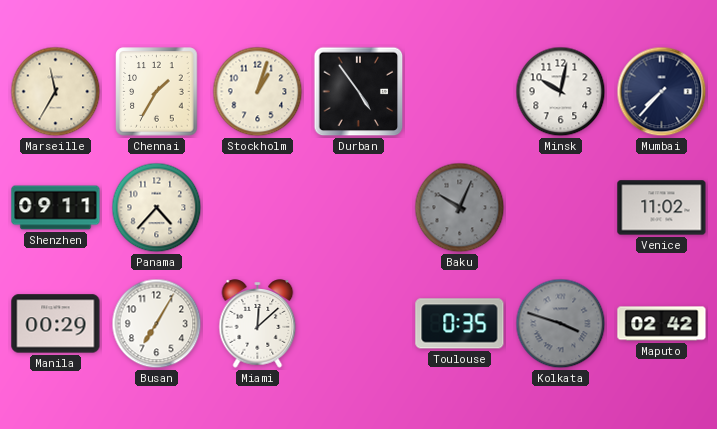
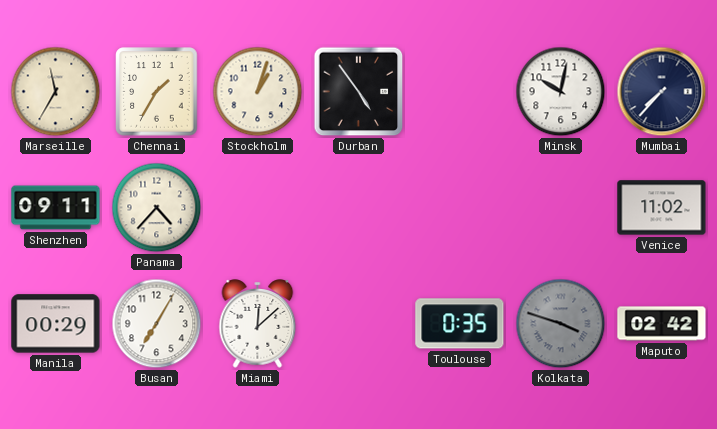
Baku: 10:04 -> none
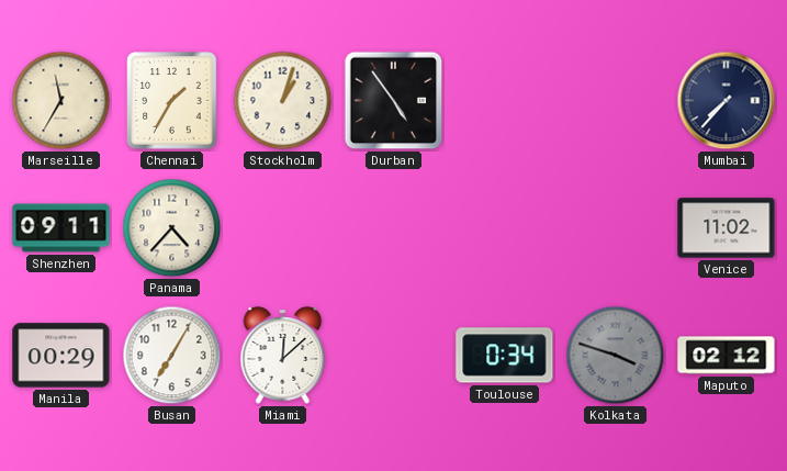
Minsk: 10:02 -> none
Toulouse: 0:35 -> 0:34
Maputo: 02:42 -> 02:12
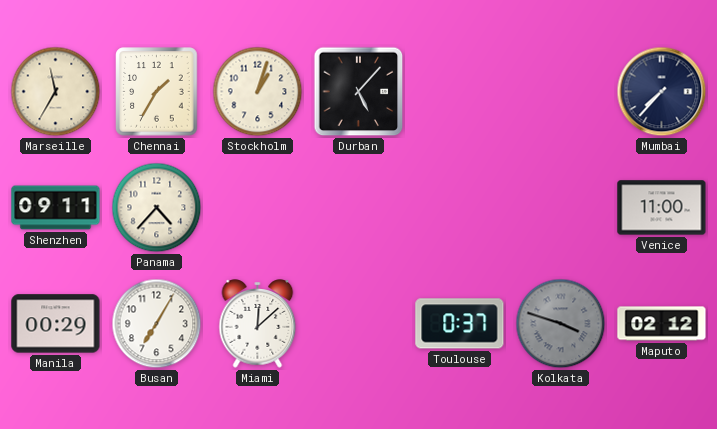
Durban: 4:54 -> 5:07
Venice: 11:02 -> 11:00
Toulouse: 0:34 -> 0:37
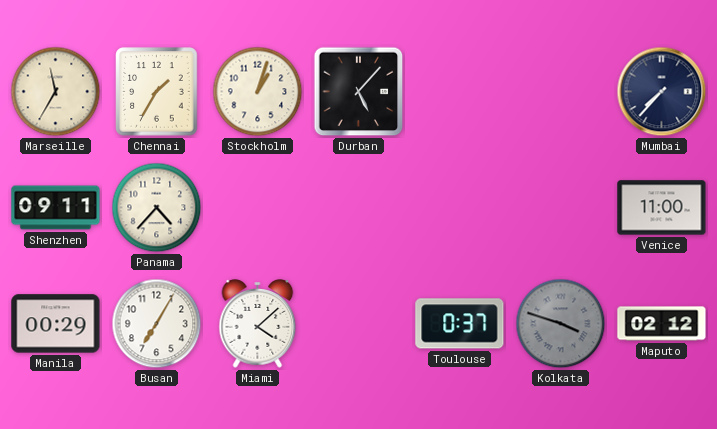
Miami: 12:08 -> 4:08
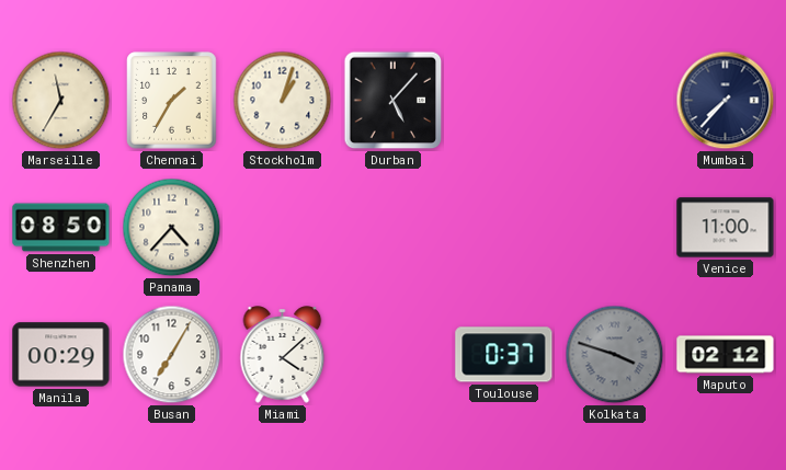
Shenzhen: 09:11 -> 08:50
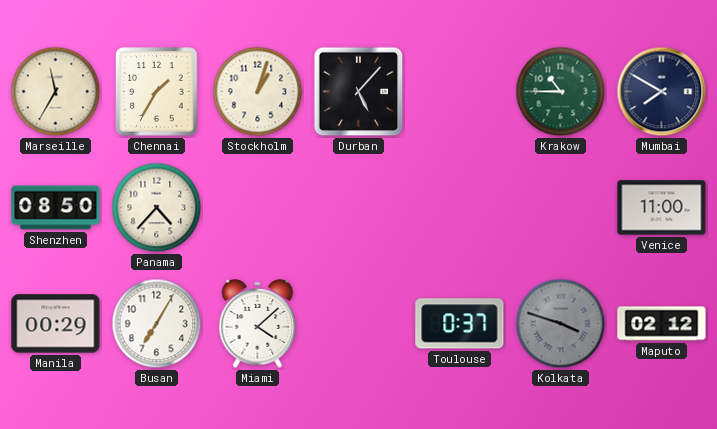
Krakow: none -> 10:45
Mumbai: 7:37 -> 7:50
